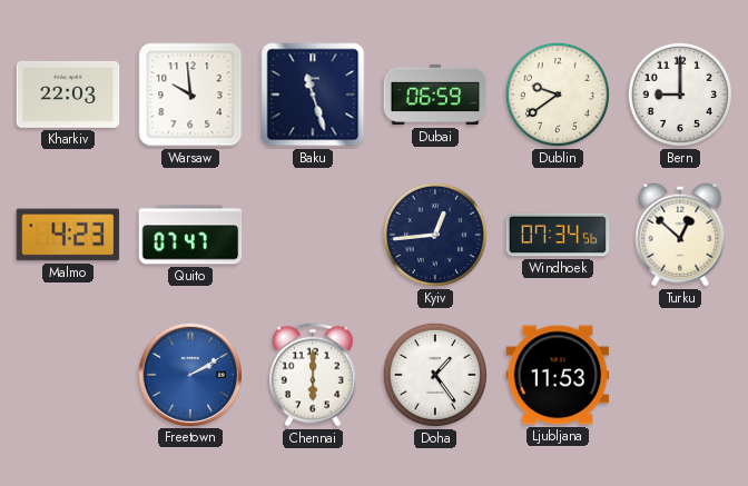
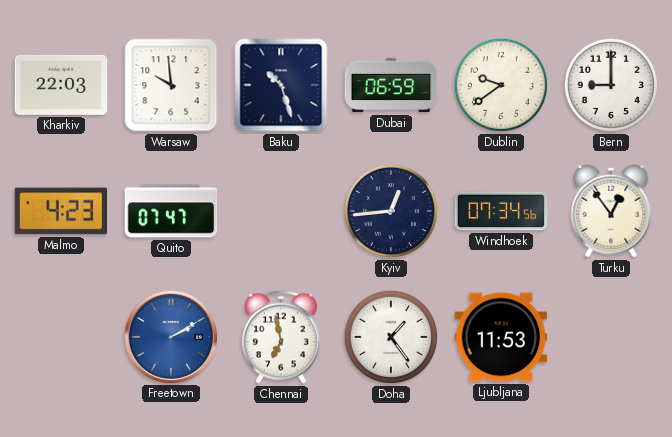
Baku: 11:27 -> 10:27
Turku: 12:52 -> 12:54
Chennai: 6:00 -> 6:58
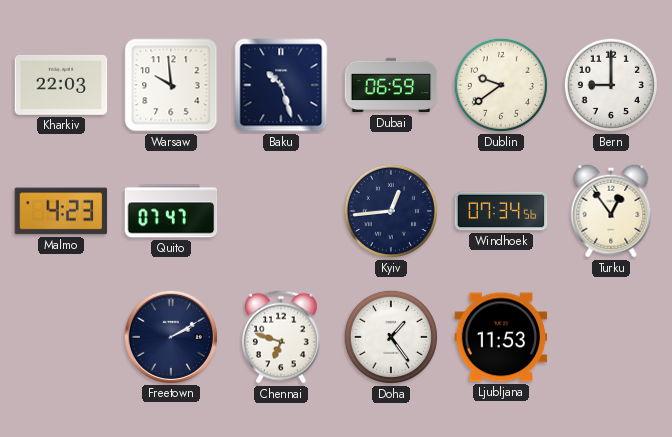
Freetown dial: blue -> navy
Chennai: 6:58 -> 6:48
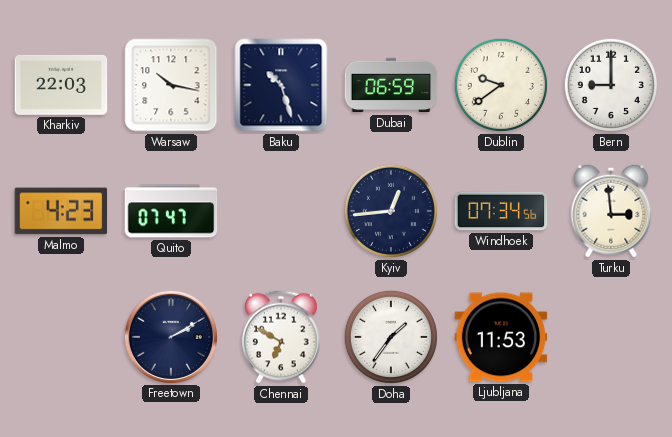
Warsaw: 9:59 -> 10:17
Turku: 12:54 -> 2:59
Chennai: 6:48 -> 6:50
Doha: 1:24 -> 1:36
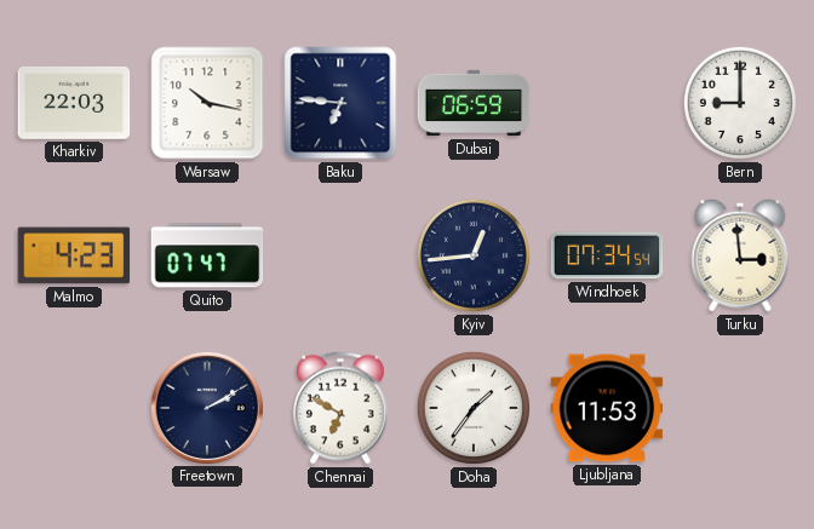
Baku: 10:27 -> 6:46
Dublin: 9:39 -> none
Windhoek: 07:34:56 -> 07:34:54
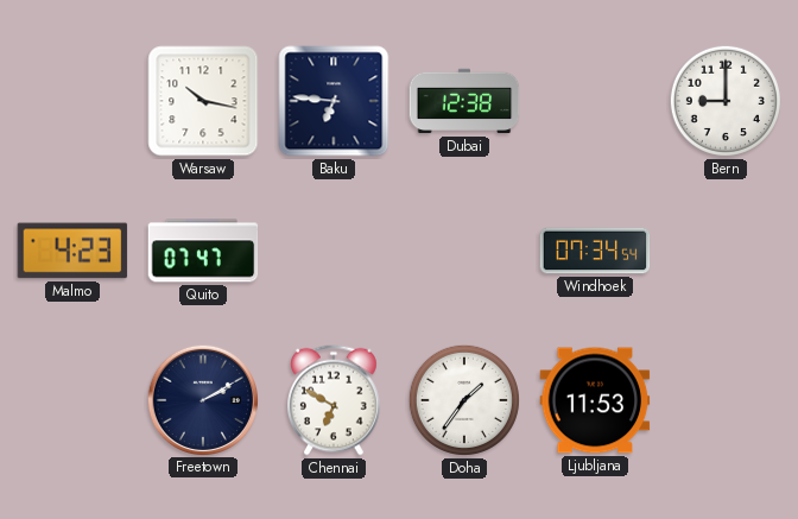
Kharkiv: 22:03 -> none
Dubai: 06:59 -> 12:38
Kyiv: 12:44 -> none
Turku: 2:59 -> none
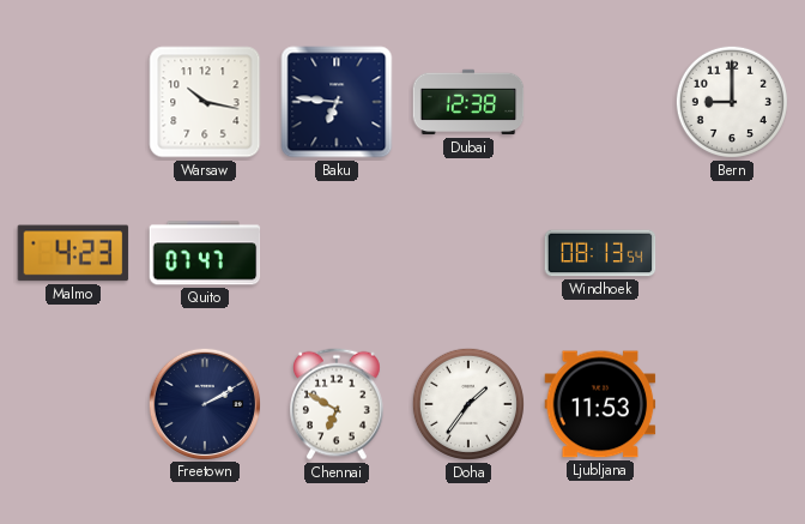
Windhoek: 07:34 -> 08:13
